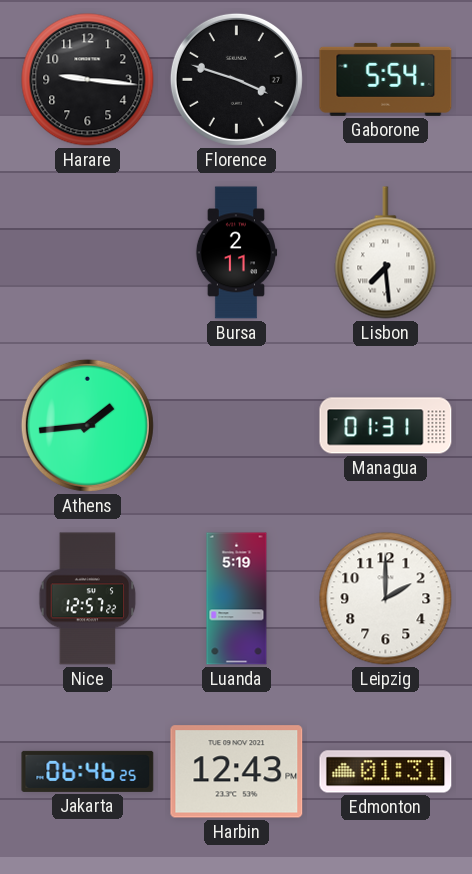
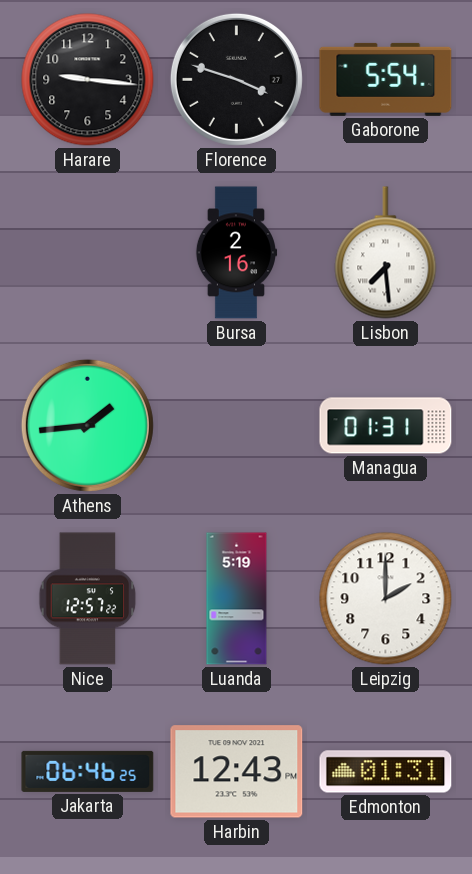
Bursa: 2:11 -> 2:16
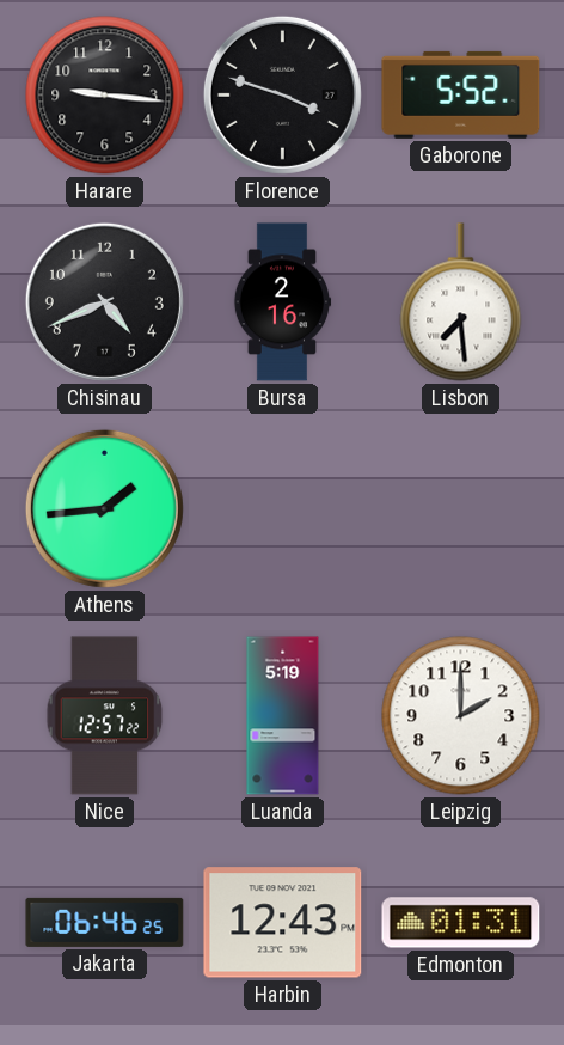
Gaborone: 5:54 -> 5:52
Chisinau: none -> 4:41
Managua: 01:31 -> none
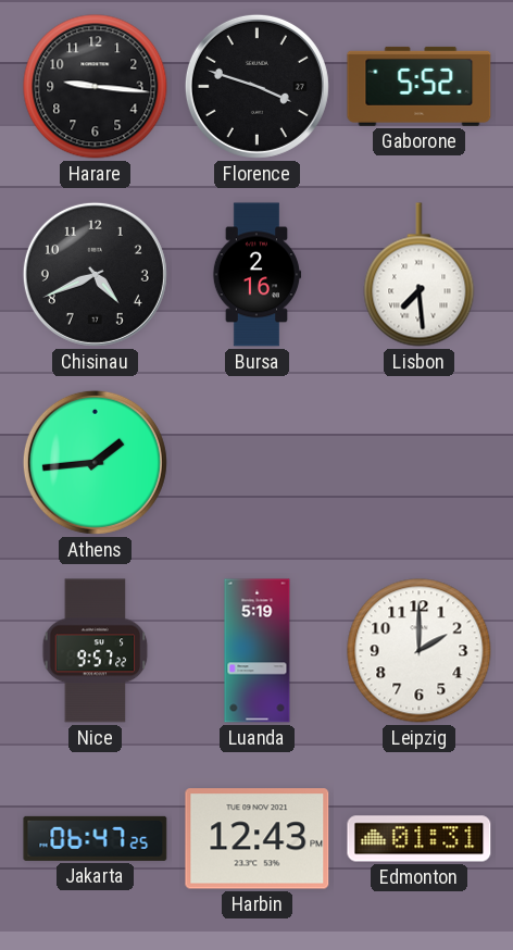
Nice: 12:57 -> 9:57
Jakarta: 06:46 -> 06:47
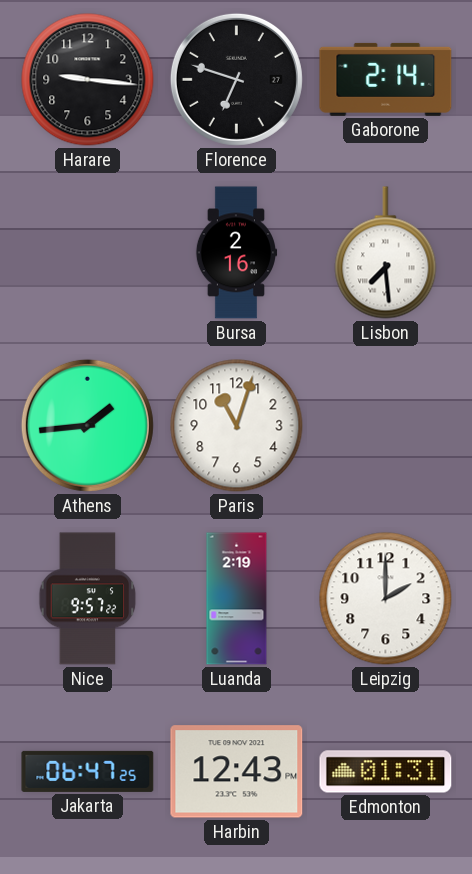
Florence: 3:48 -> 6:48
Gaborone: 5:52 -> 2:14
Chisinau: 4:41 -> none
Paris: none -> 11:03
Luanda: 5:19 -> 2:19
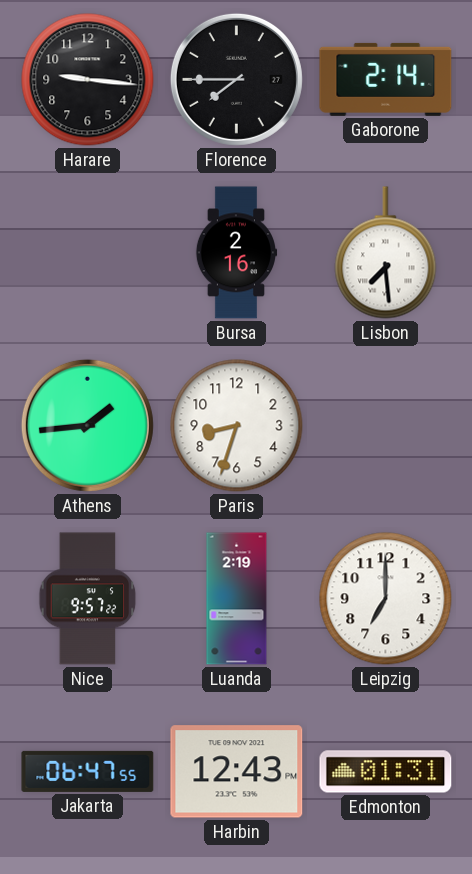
Florence: 6:48 -> 7:45
Paris: 11:03 -> 8:33
Leipzig: 2:00 -> 7:00
Jakarta: 06:47:25 -> 06:47:55
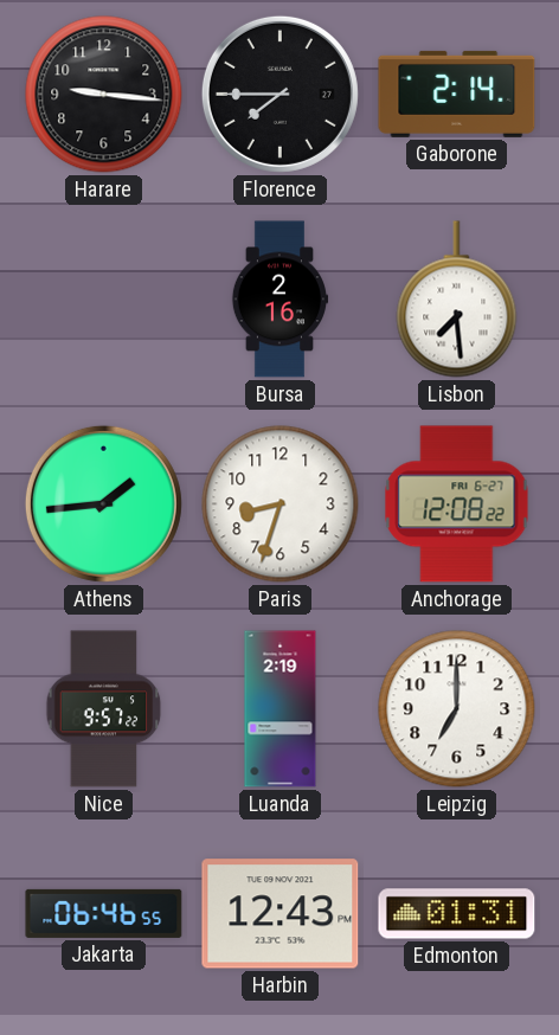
Anchorage: none -> 12:08
Jakarta: 06:47 -> 06:46
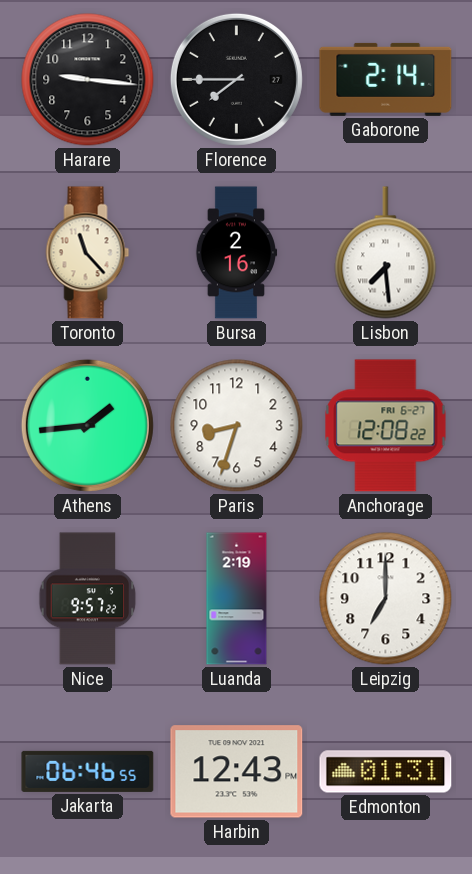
Toronto: none -> 11:23
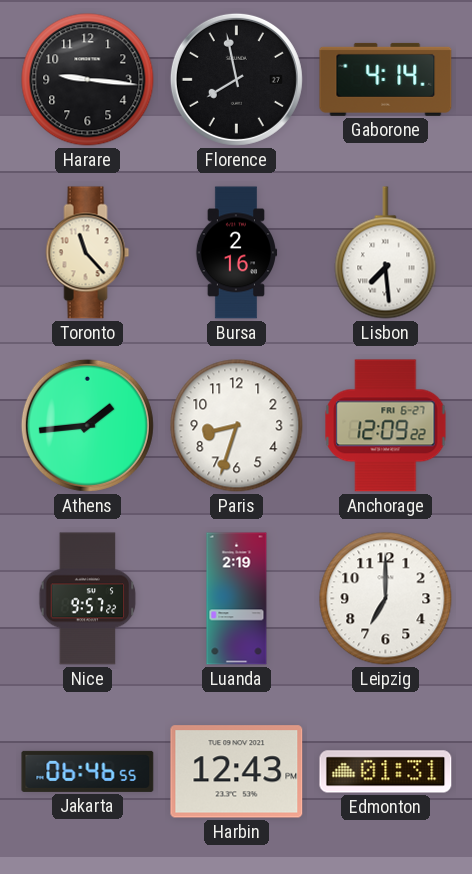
Florence: 7:45 -> 7:58
Gaborone: 2:14 -> 4:14
Anchorage: 12:08 -> 12:09
